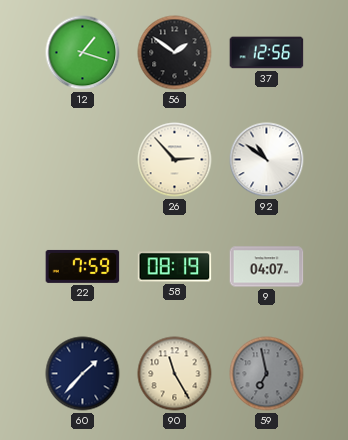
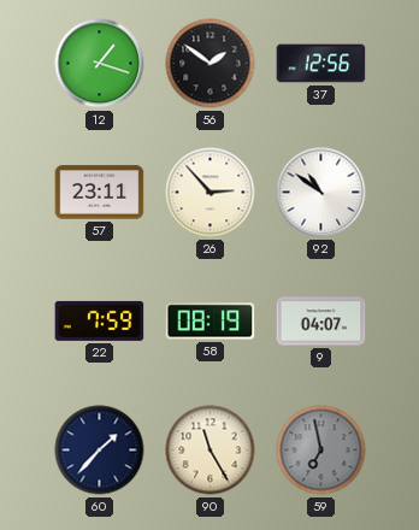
57: none -> 23:11
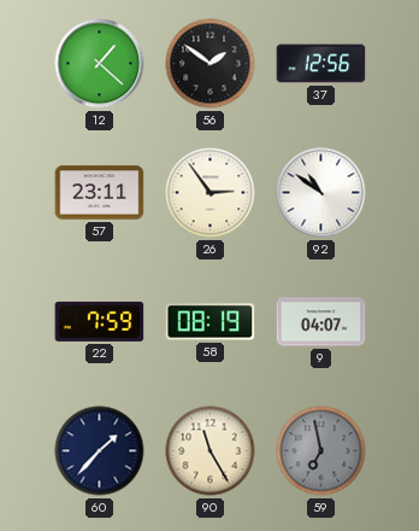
12: 1:18 -> 1:22
26: 2:53 -> 2:54
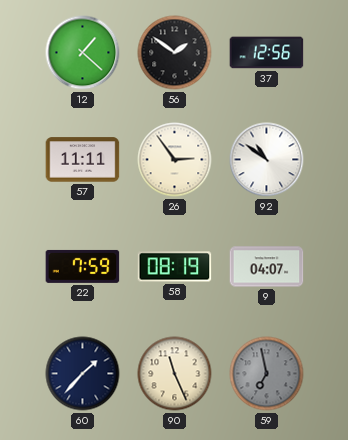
57: 23:11 -> 11:11
90: 11:25 -> 11:26
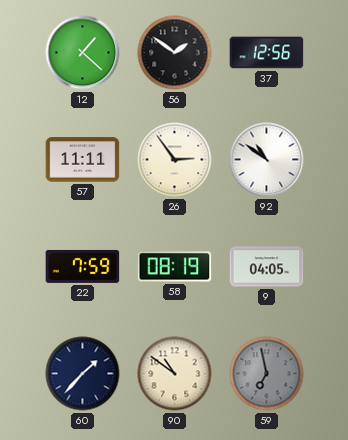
9: 04:07 -> 04:05
90: 11:26 -> 10:51
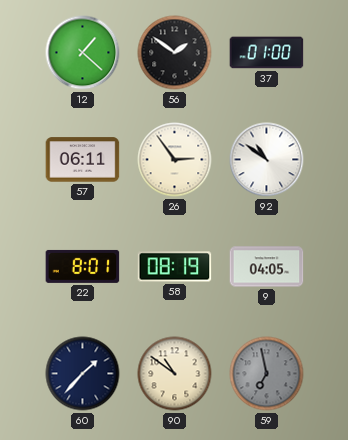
37: 12:56 -> 01:00
57: 11:11 -> 06:11
22: 7:59 -> 8:01
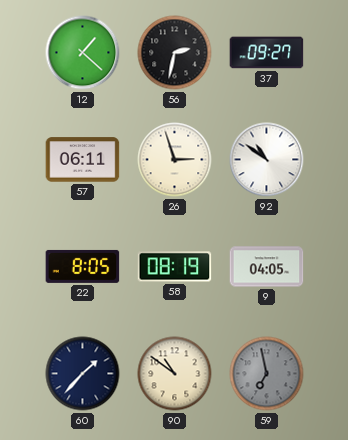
56: 1:51 -> 2:32
37: 01:00 -> 09:27
26: 2:54 -> 2:57
22: 8:01 -> 8:05
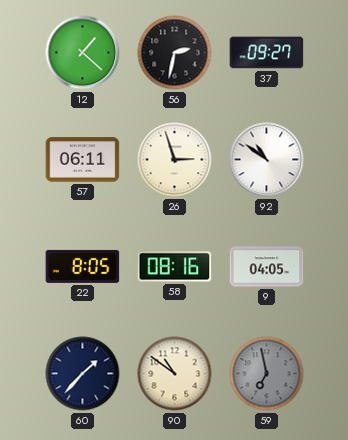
58: 08:19 -> 08:16
